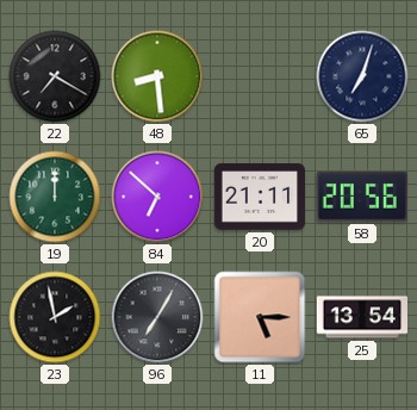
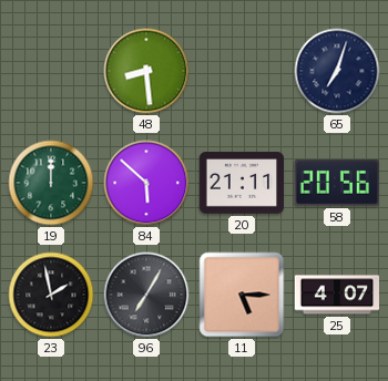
22: 7:20 -> none
84: 6:52 -> 5:52
25: 13:54 -> 4:07
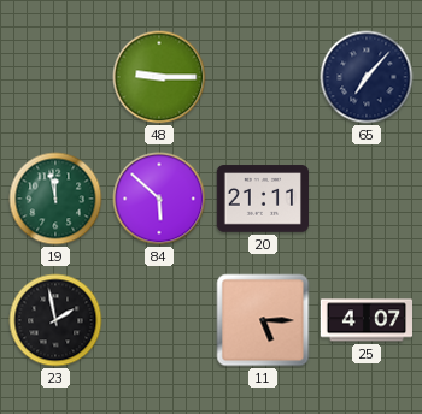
48: 8:29 -> 9:15
65: 7:03 -> 7:07
19: 12:00 -> 11:58
58: 20:56 -> none
96: 7:05 -> none
